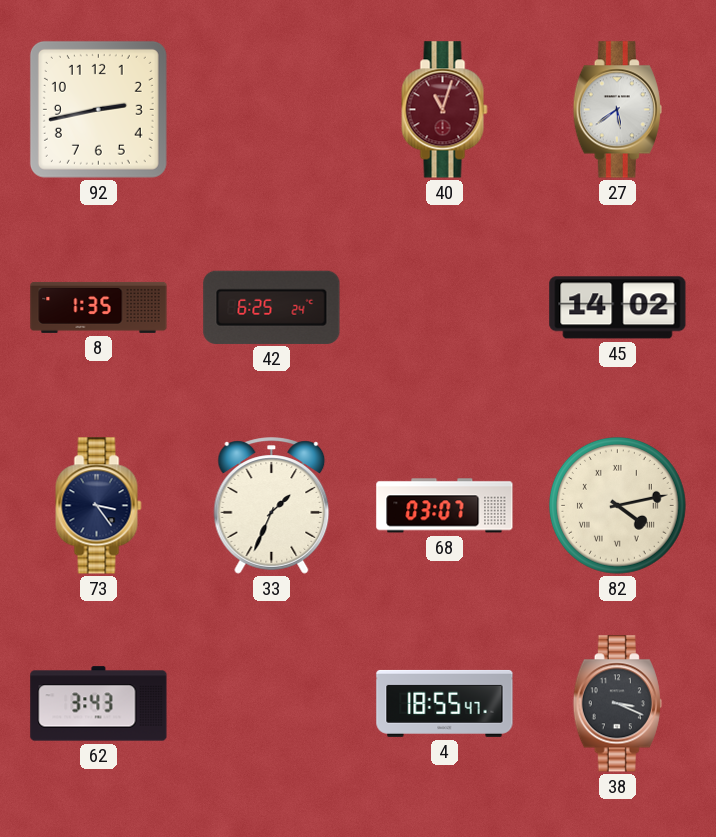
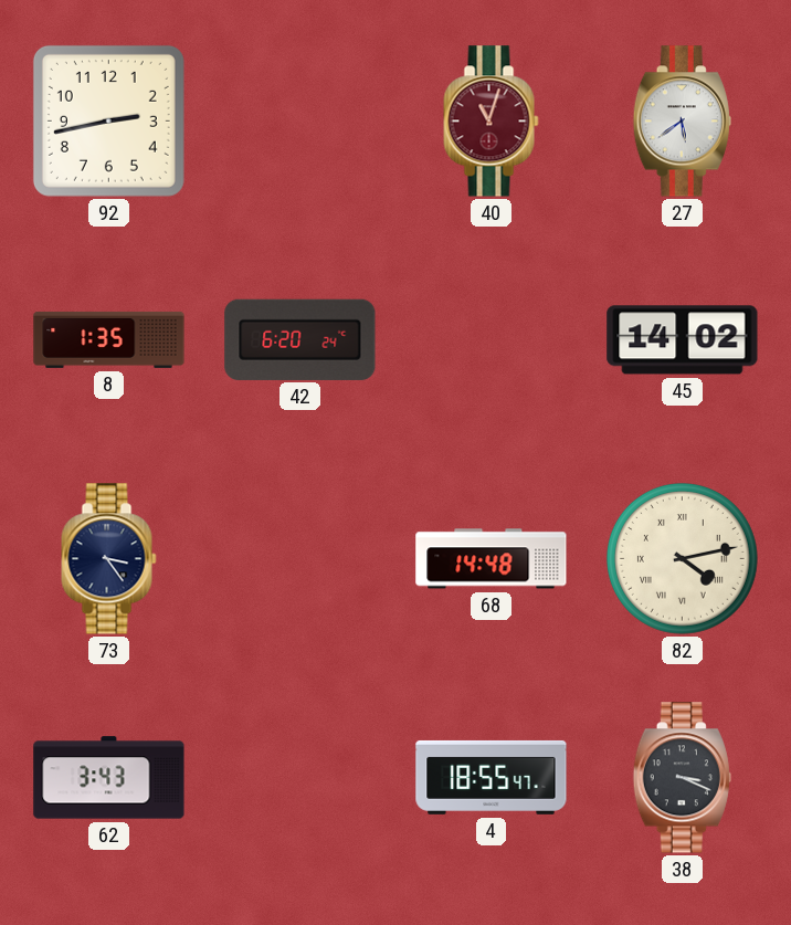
42: 6:25 -> 6:20
33: 1:34 -> none
68: 03:07 -> 14:48
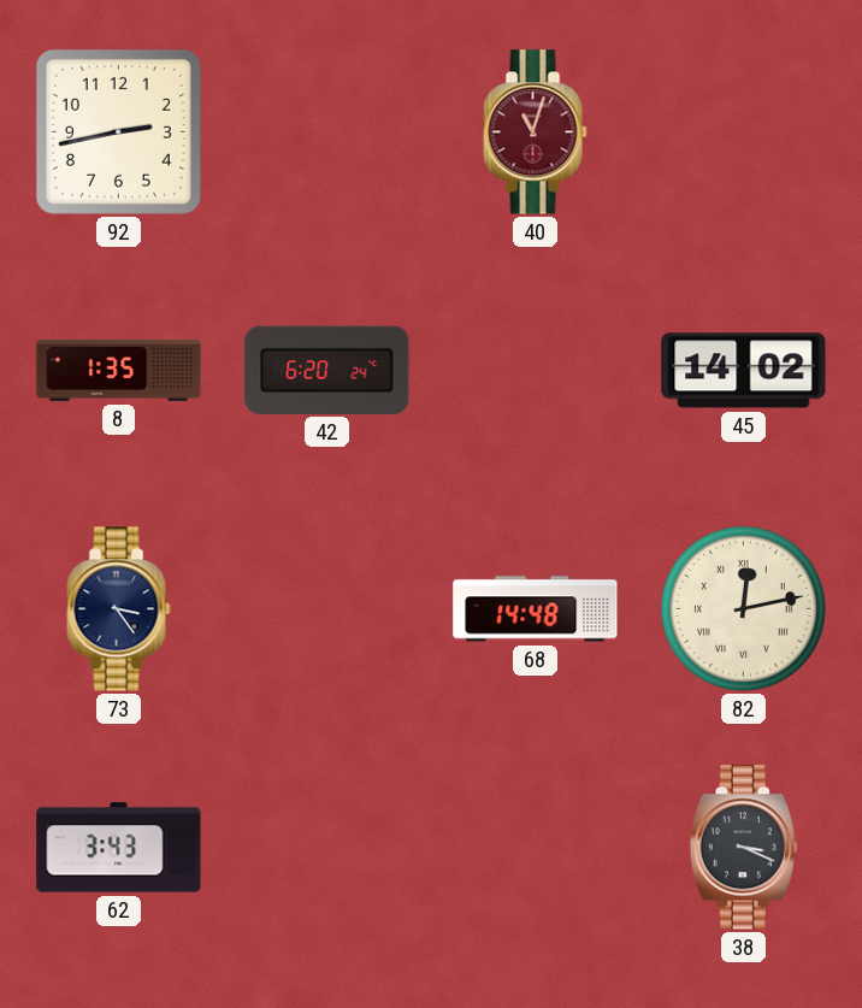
27: 5:39 -> none
82: 4:13 -> 12:13
4: 18:55 -> none
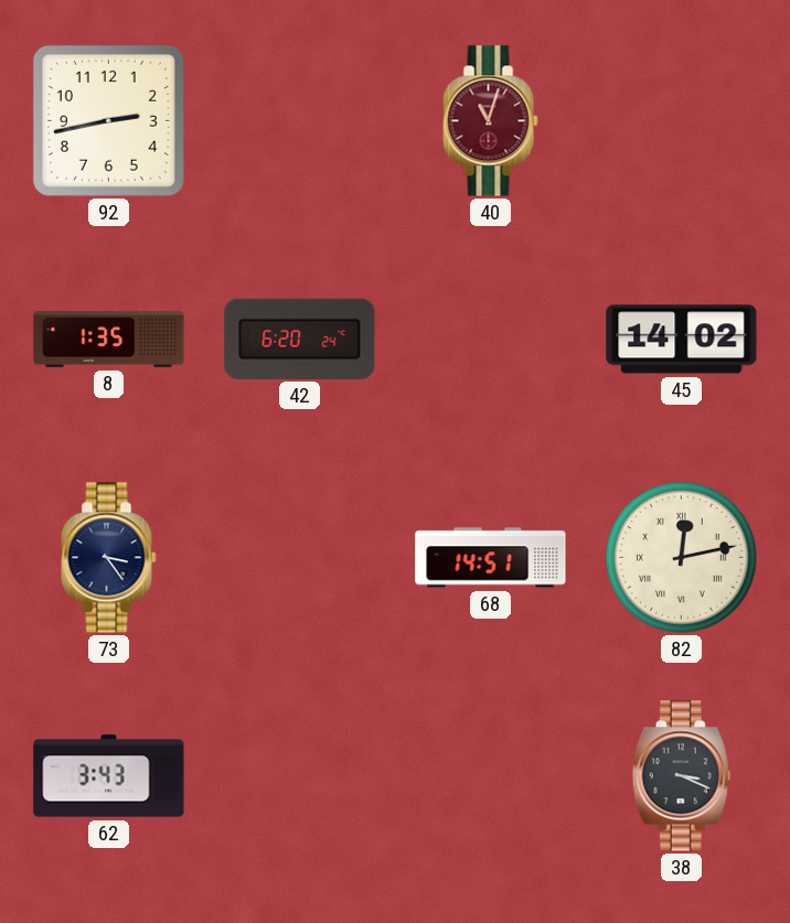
68: 14:48 -> 14:51
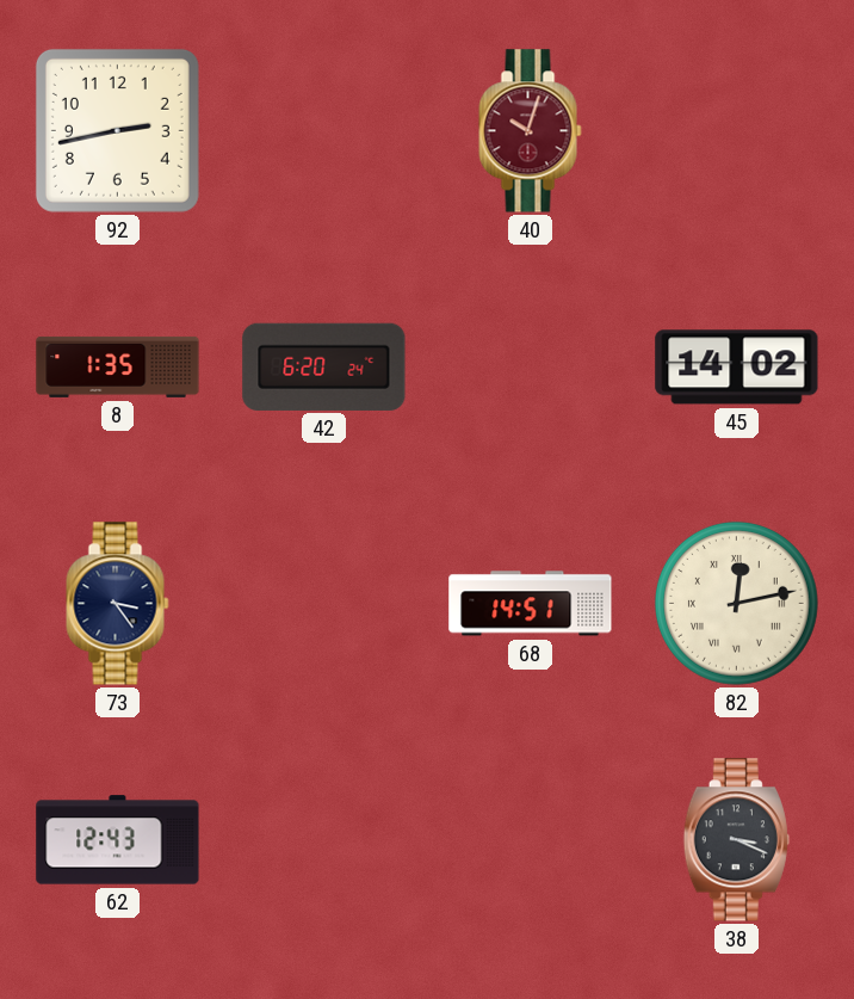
40: 11:03 -> 10:03
62: 3:43 -> 12:43
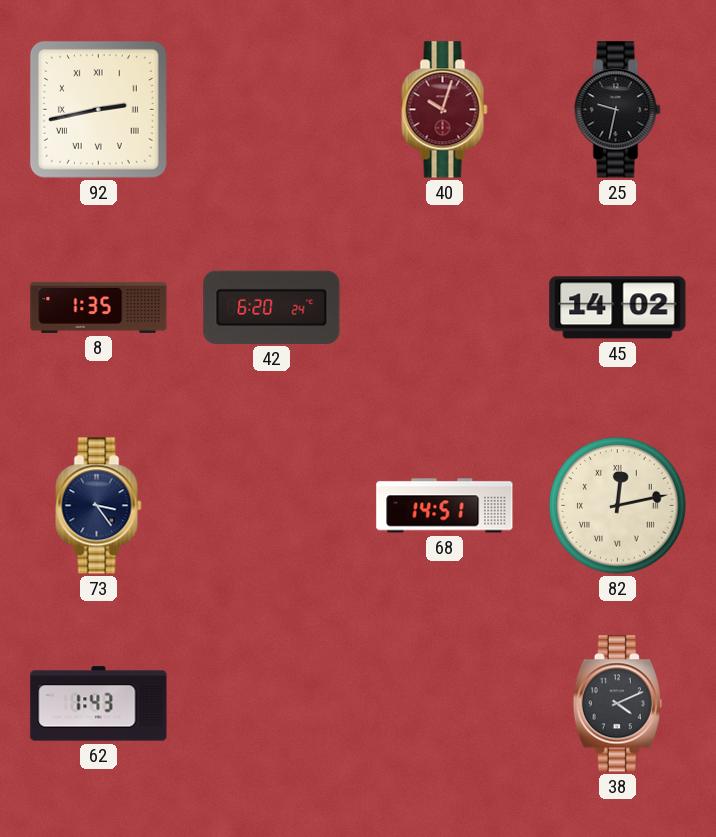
92 numerals: Arabic -> Roman
25: none -> 9:32
62: 12:43 -> 1:43
38: 3:19 -> 4:11
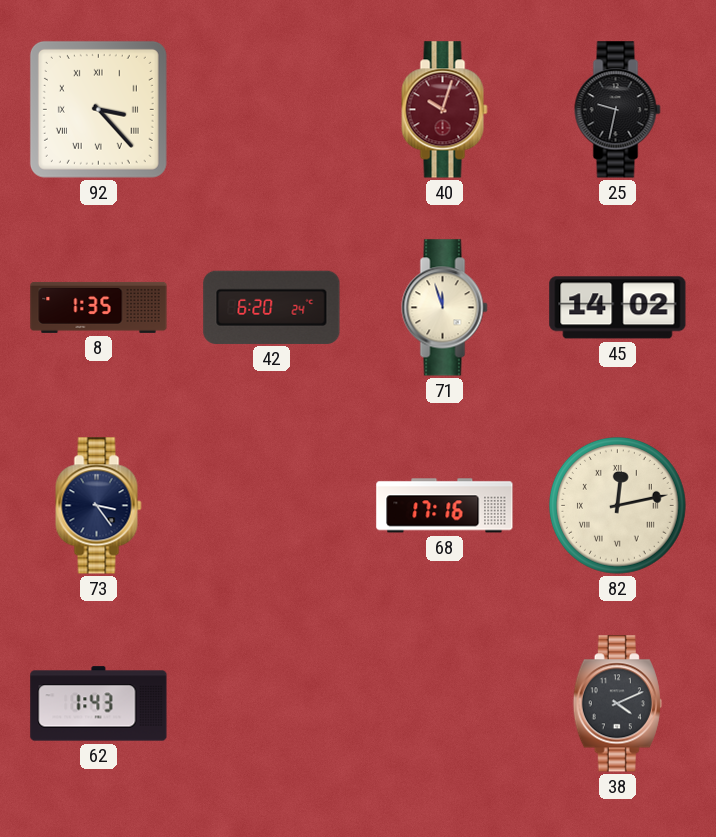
92: 2:43 -> 3:23
71: none -> 11:57
68: 14:51 -> 17:16
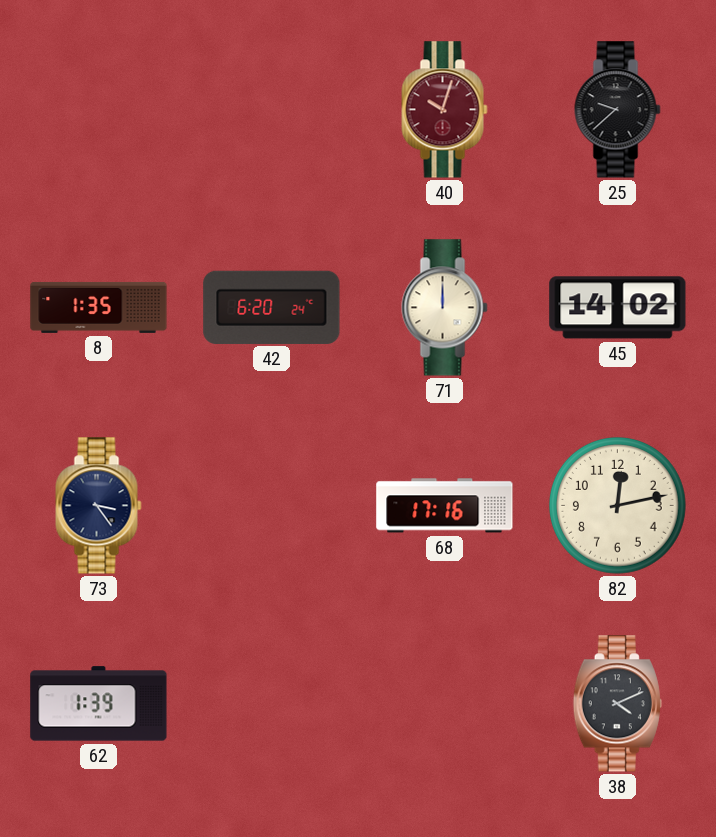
92: 3:23 -> none
25: 9:32 -> 9:38
71: 11:57 -> 12:00
82 numerals: Roman -> Arabic
62: 1:43 -> 1:39
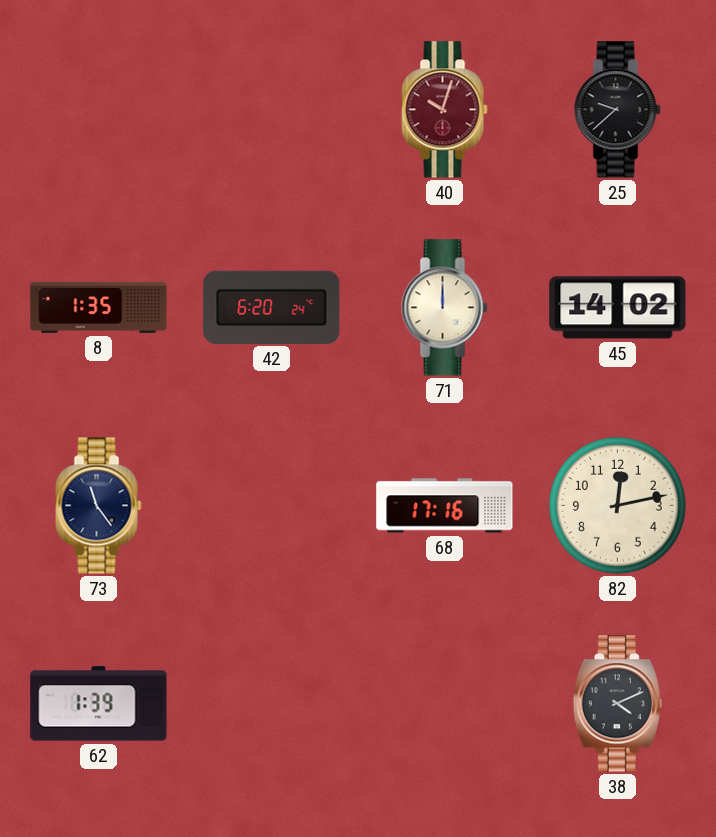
73: 3:24 -> 11:24
